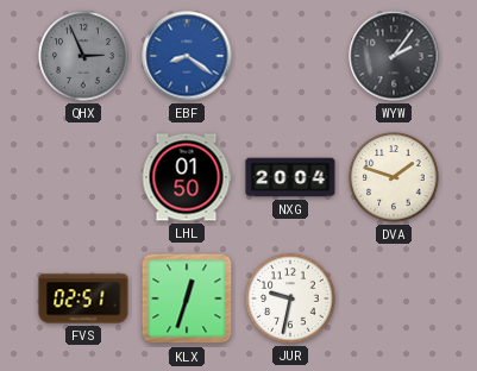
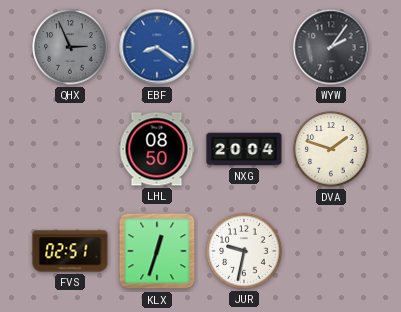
LHL: 01:50 -> 08:50
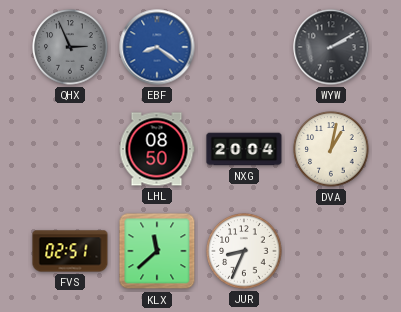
WYW: 2:06 -> 2:10
DVA: 1:48 -> 1:02
KLX: 12:33 -> 11:38
JUR: 9:32 -> 8:34
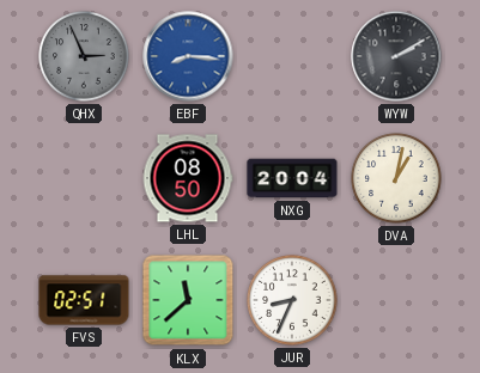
EBF: 8:21 -> 8:16
